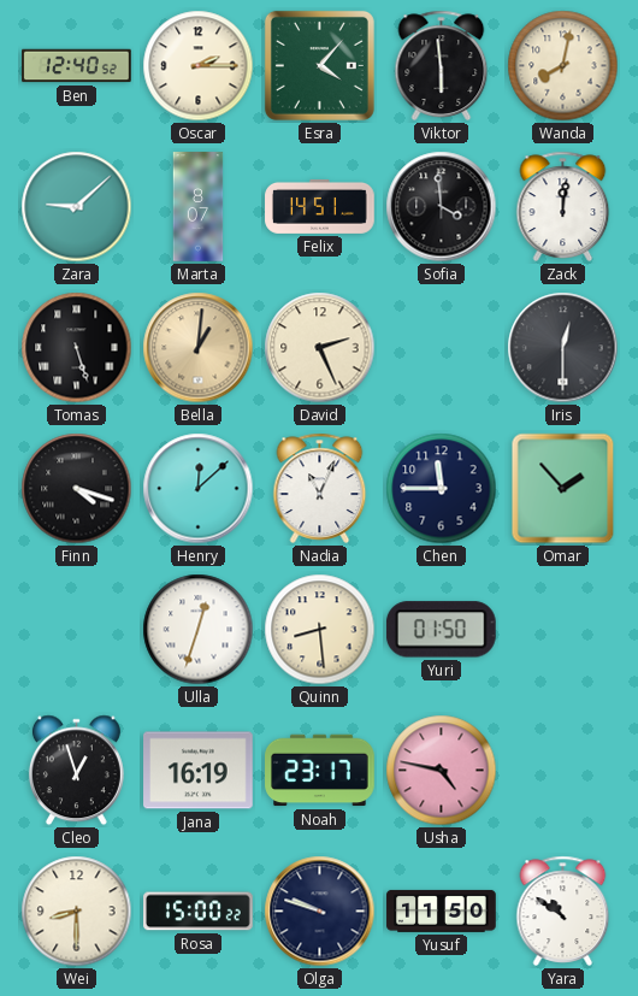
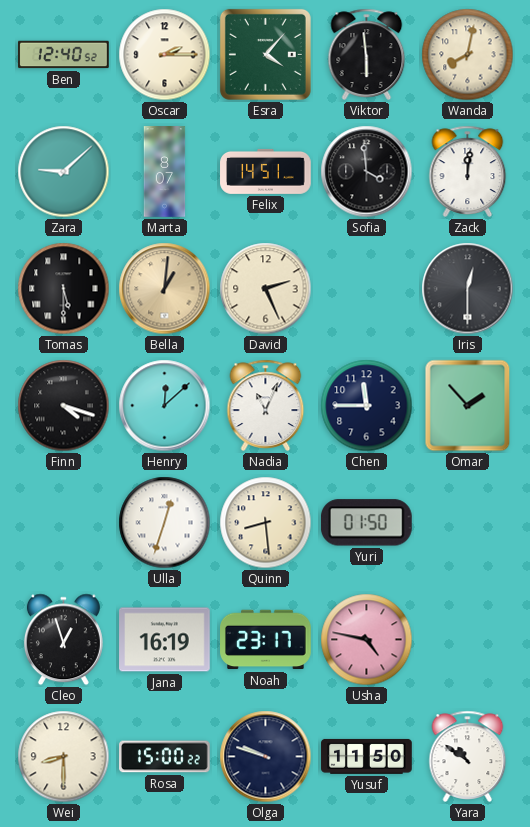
Tomas: 5:27 -> 5:30
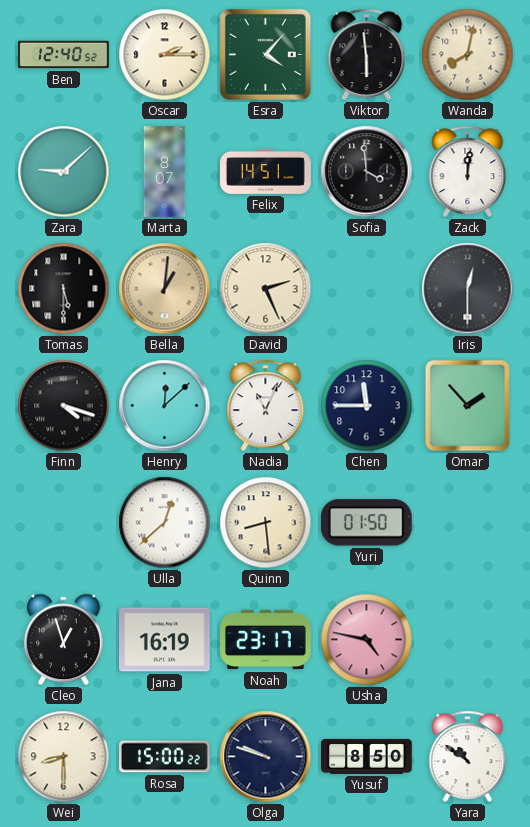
Ulla: 12:33 -> 12:38
Yusuf: 11:50 -> 8:50
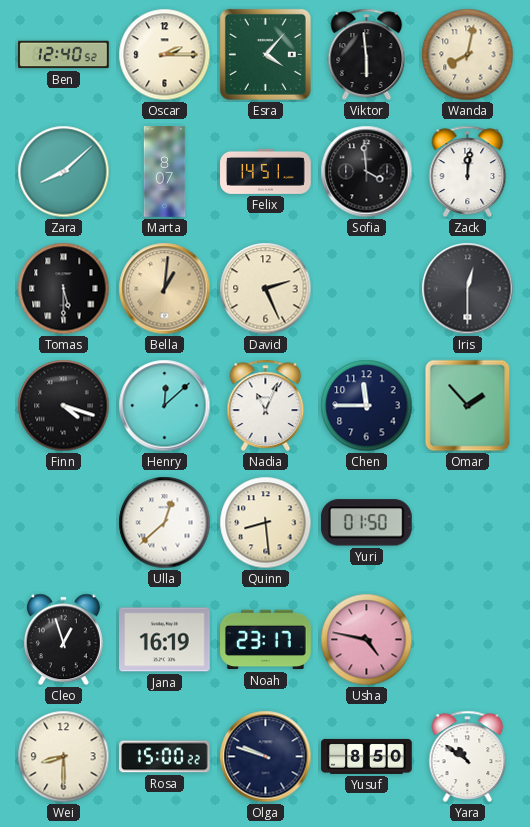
Zara: 9:08 -> 8:08
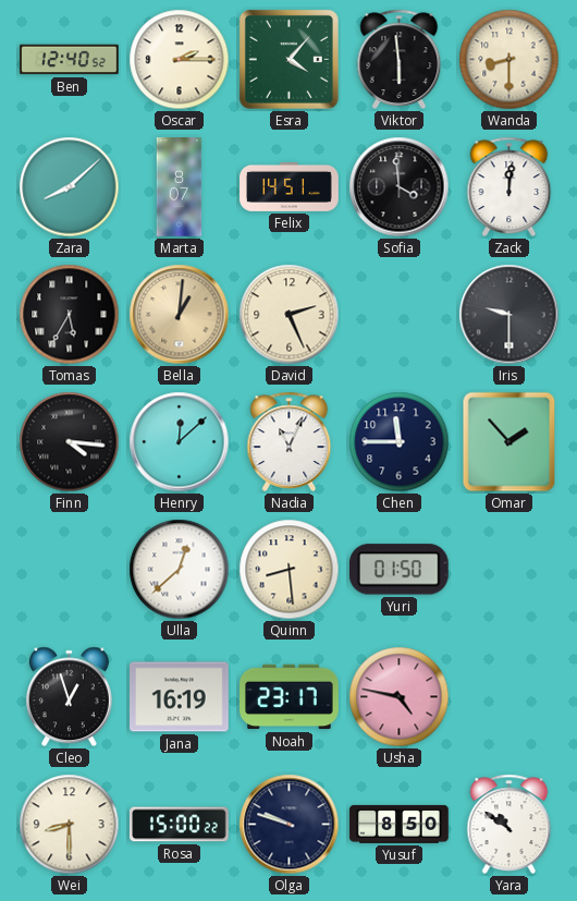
Wanda: 8:02 -> 8:30
Tomas: 5:30 -> 5:35
Iris: 12:30 -> 9:30
Finn: 4:18 -> 4:16
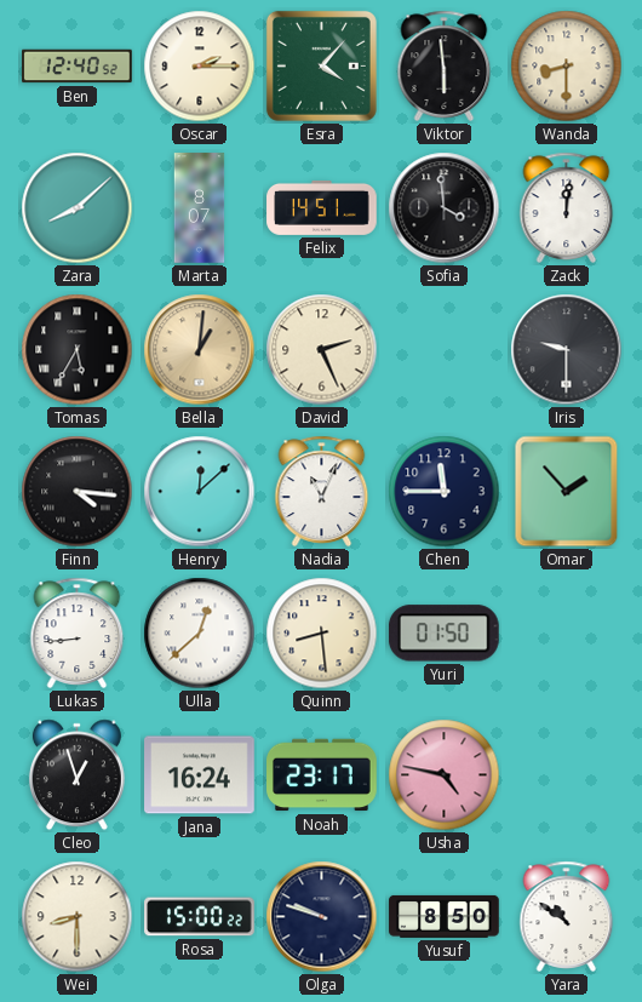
Lukas: none -> 8:44
Jana: 16:19 -> 16:24
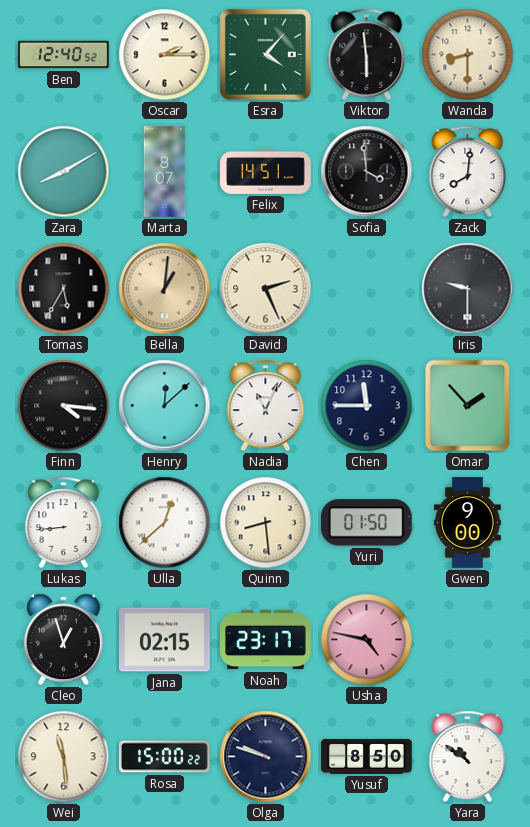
Zara: 8:08 -> 8:10
Zack: 12:01 -> 8:01
Gwen: none -> 9:00
Jana: 16:24 -> 02:15
Wei: 8:30 -> 11:29
